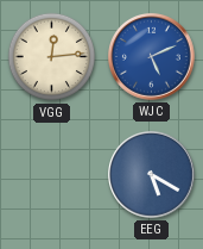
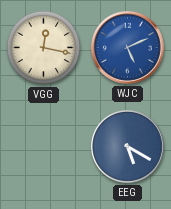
VGG: 12:14 -> 12:17
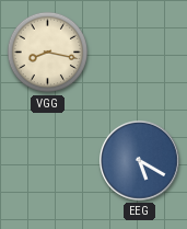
VGG: 12:17 -> 8:17
WJC: 5:11 -> none
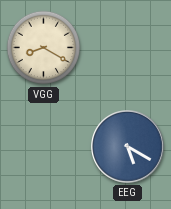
VGG: 8:17 -> 8:20
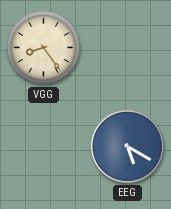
VGG: 8:20 -> 8:24
